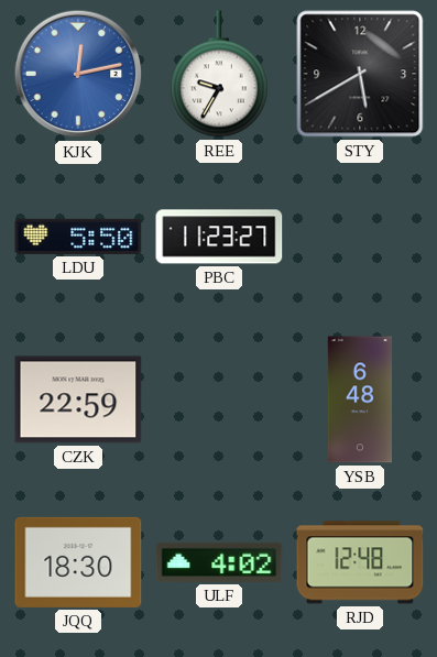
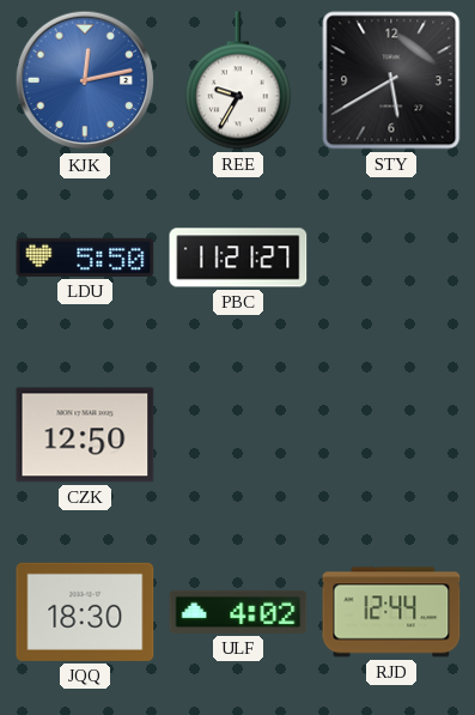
PBC: 11:23 -> 11:21
CZK: 22:59 -> 12:50
YSB: 6:48 -> none
RJD: 12:48 -> 12:44
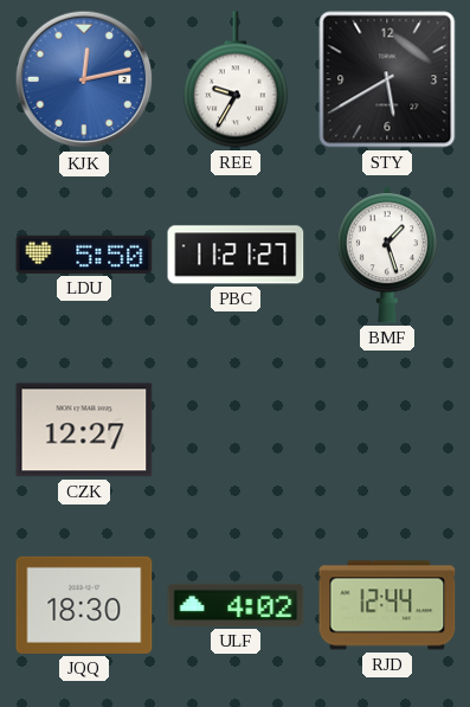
BMF: none -> 1:27
CZK: 12:50 -> 12:27
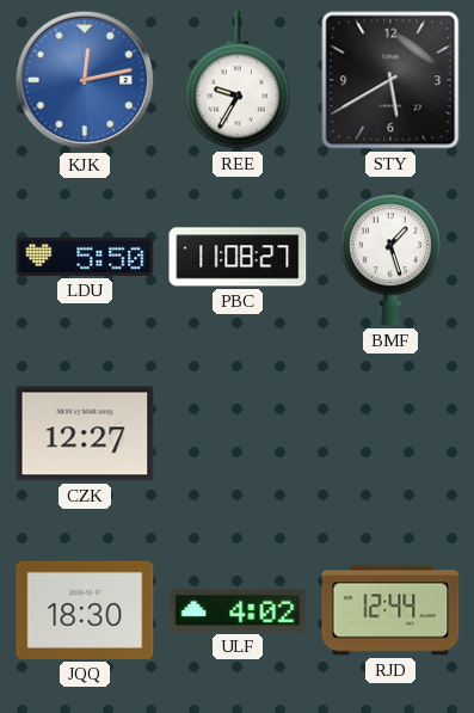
PBC: 11:21 -> 11:08
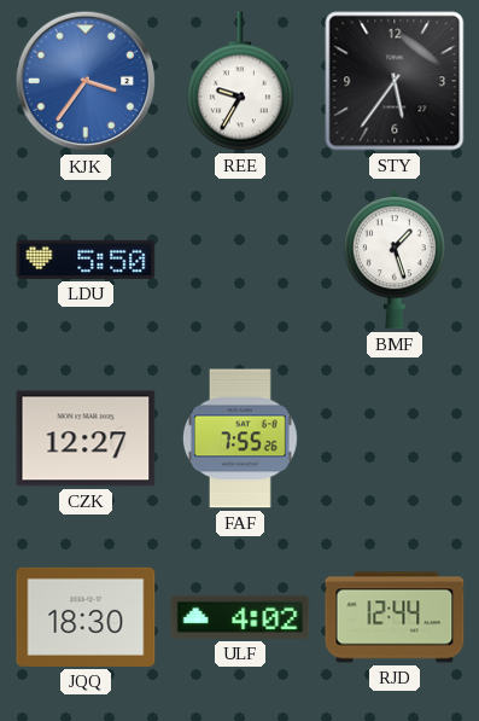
KJK: 12:13 -> 3:36
STY: 5:40 -> 5:36
PBC: 11:08 -> none
FAF: none -> 7:55
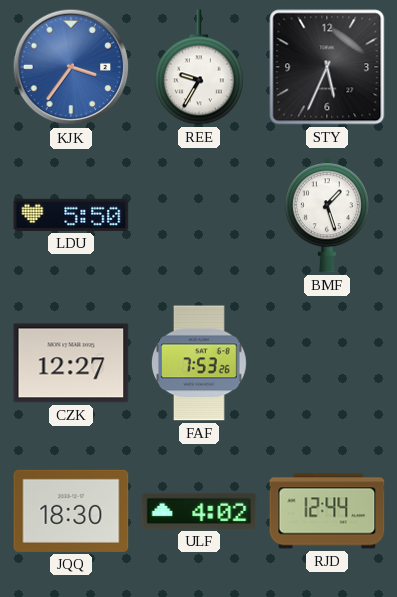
STY: 5:36 -> 5:34
FAF: 7:55 -> 7:53
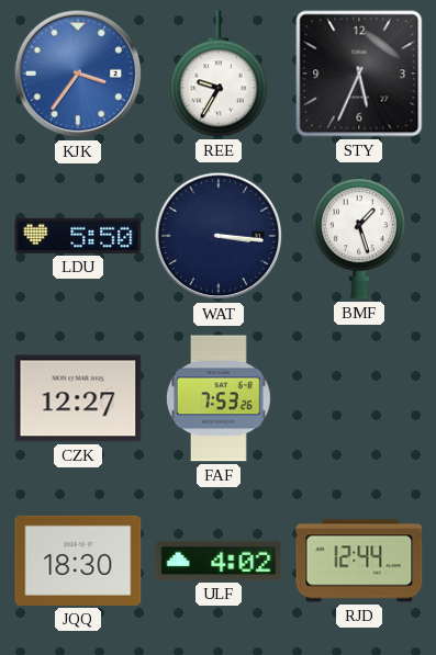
WAT: none -> 3:16
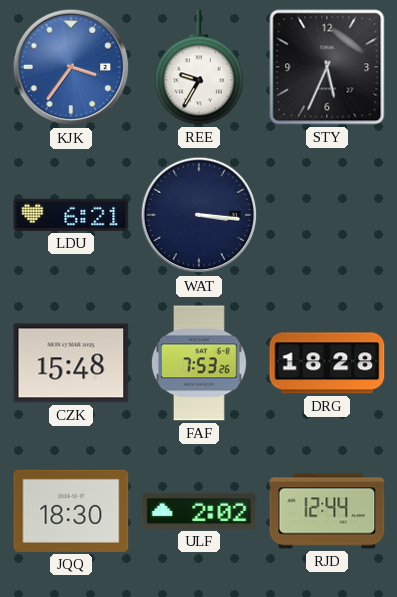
LDU: 5:50 -> 6:21
BMF: 1:27 -> none
CZK: 12:27 -> 15:48
DRG: none -> 18:28
ULF: 4:02 -> 2:02
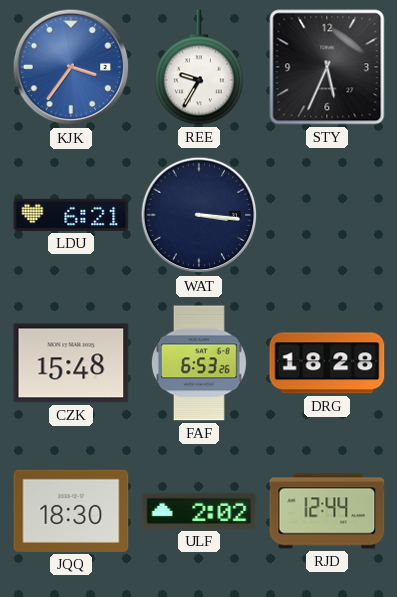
FAF: 7:53 -> 6:53
